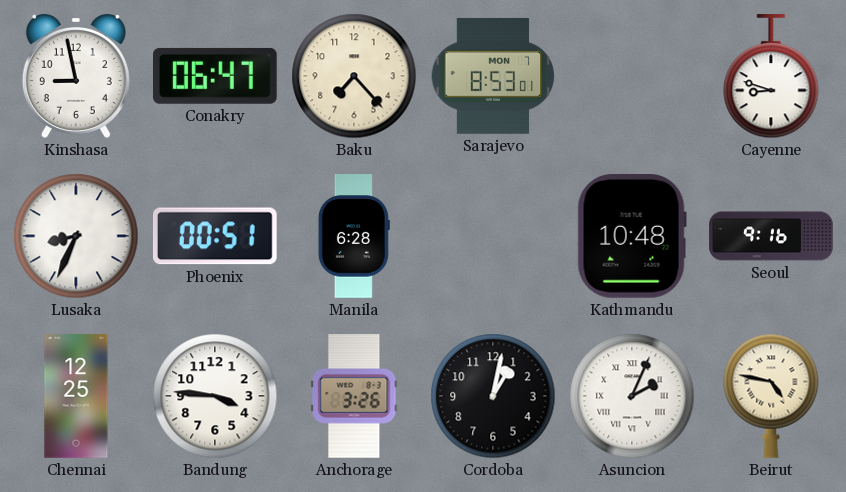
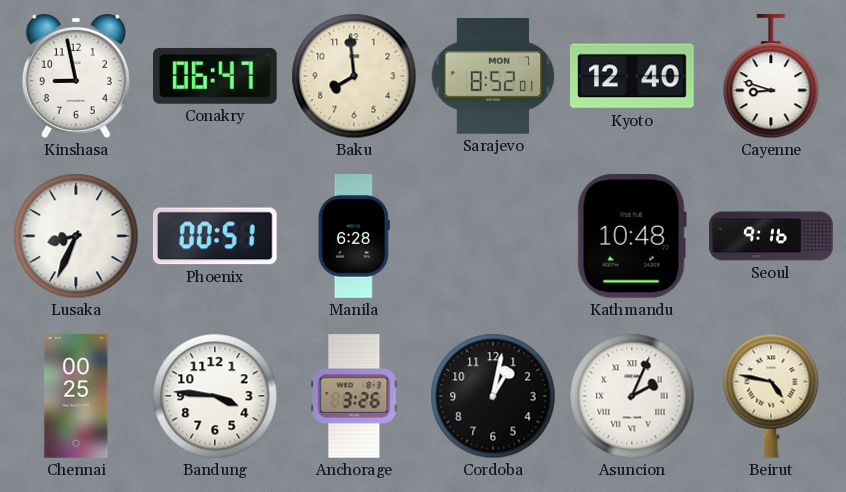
Baku: 7:23 -> 7:59
Sarajevo: 8:53 -> 8:52
Kyoto: none -> 12:40
Chennai: 12:25 -> 00:25
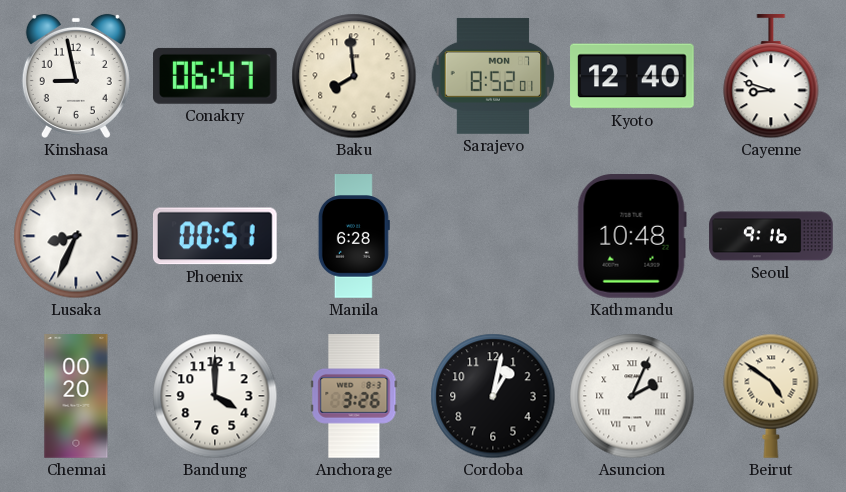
Chennai: 00:25 -> 00:20
Bandung: 3:46 -> 4:00
Beirut: 4:47 -> 4:51
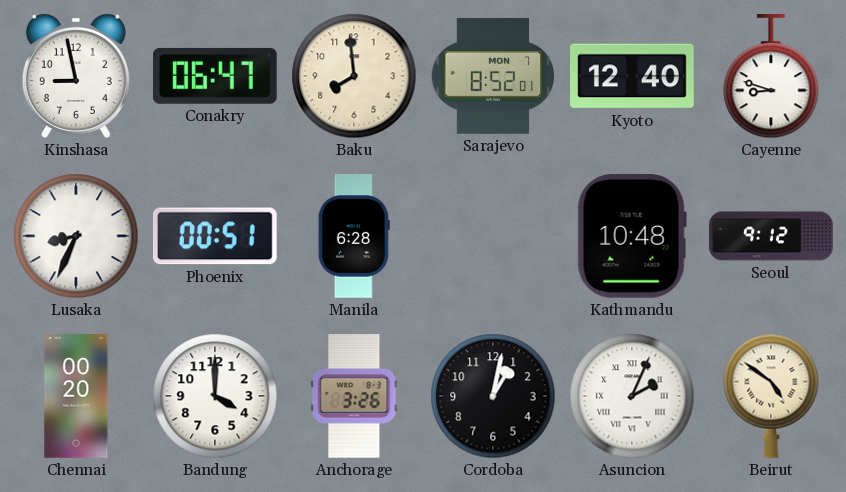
Seoul: 9:16 -> 9:12
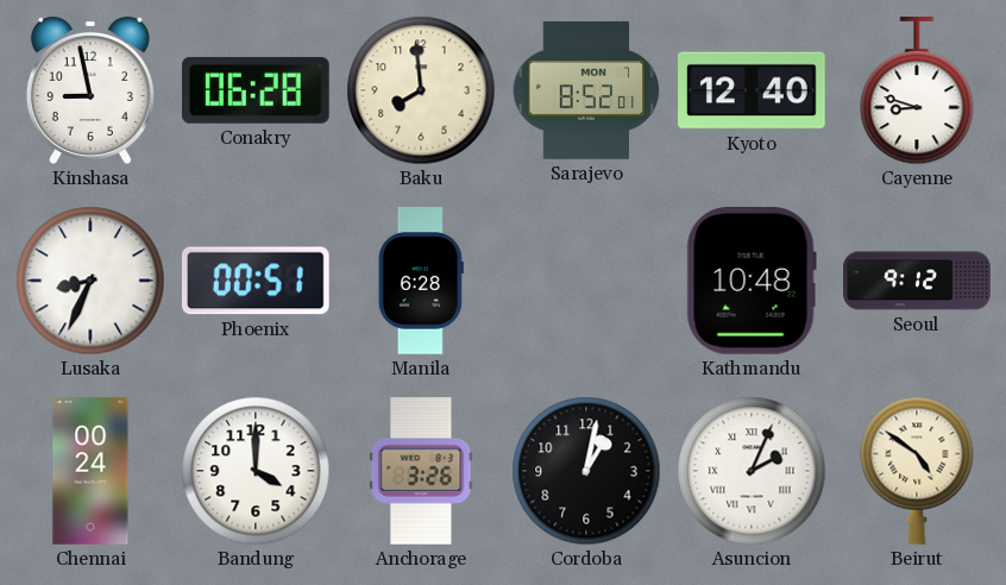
Conakry: 06:47 -> 06:28
Chennai: 00:20 -> 00:24
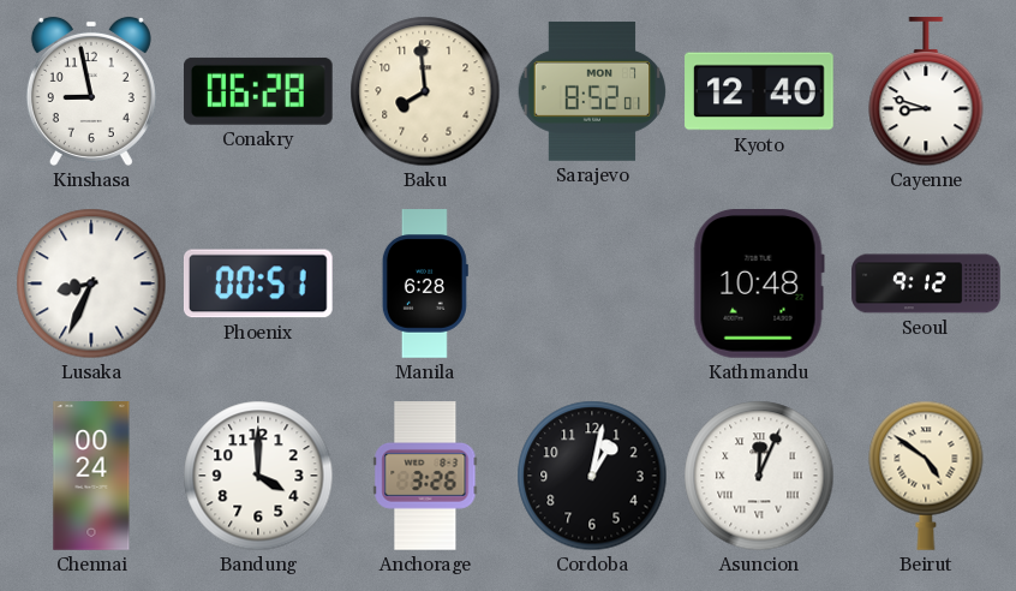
Asuncion: 2:04 -> 12:04
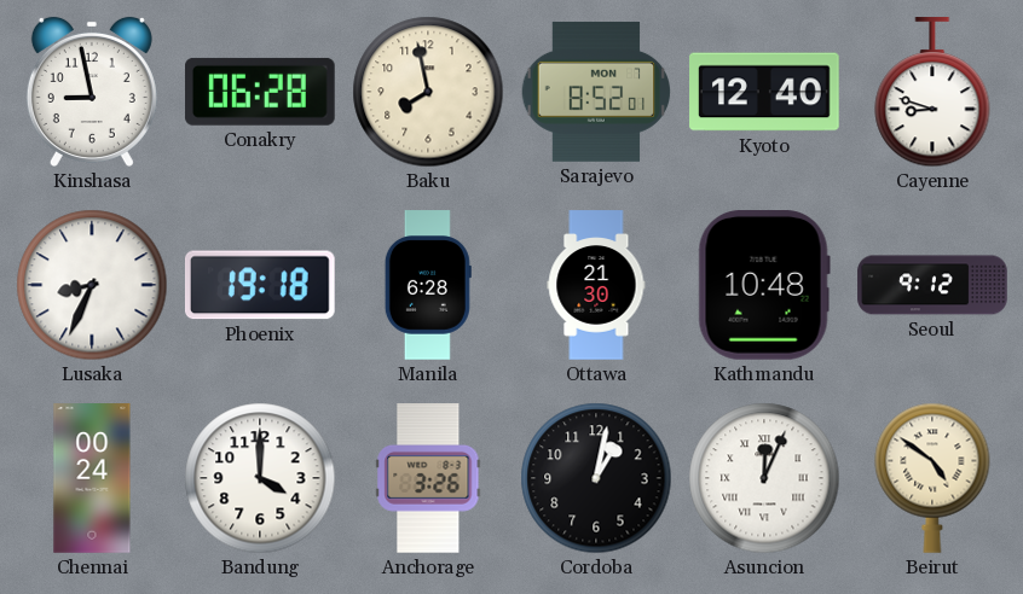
Baku: 7:59 -> 7:58
Phoenix: 00:51 -> 19:18
Ottawa: none -> 21:30
